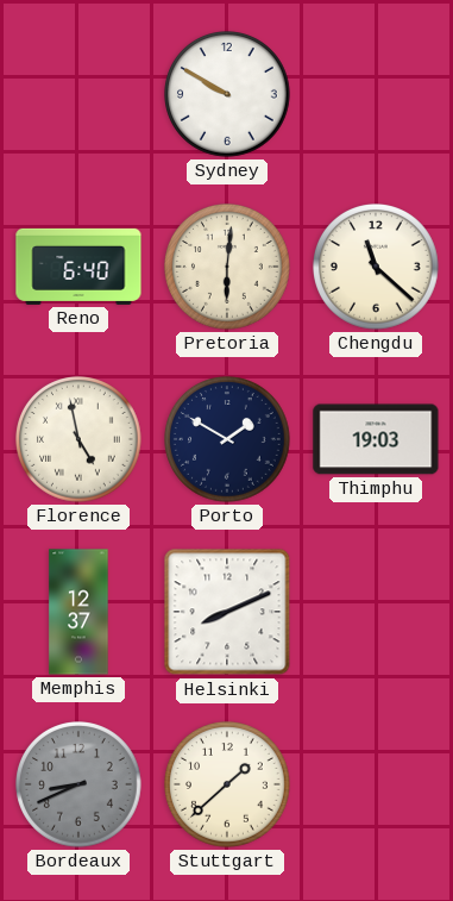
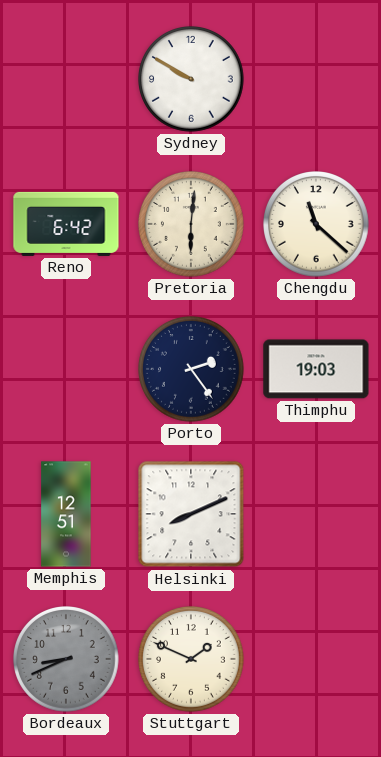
Reno: 6:40 -> 6:42
Florence: 4:58 -> none
Porto: 1:50 -> 2:24
Memphis: 12:37 -> 12:51
Stuttgart: 1:38 -> 1:49
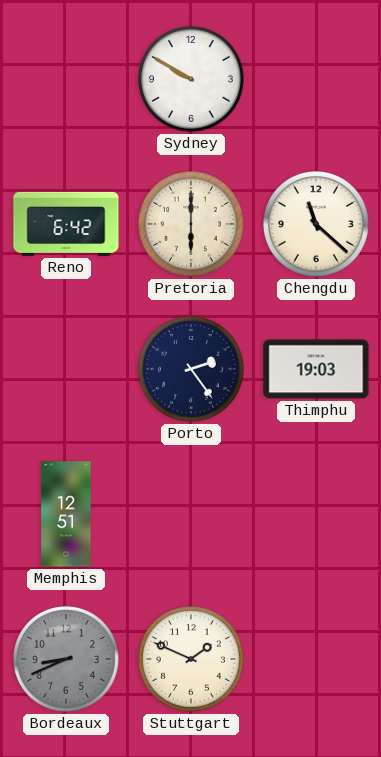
Pretoria: 6:01 -> 6:00
Helsinki: 8:11 -> none
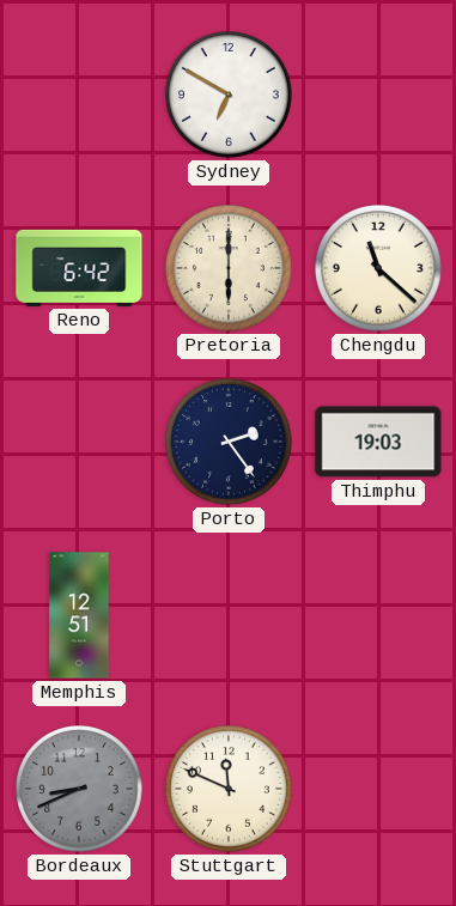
Sydney: 9:50 -> 6:50
Stuttgart: 1:49 -> 11:49
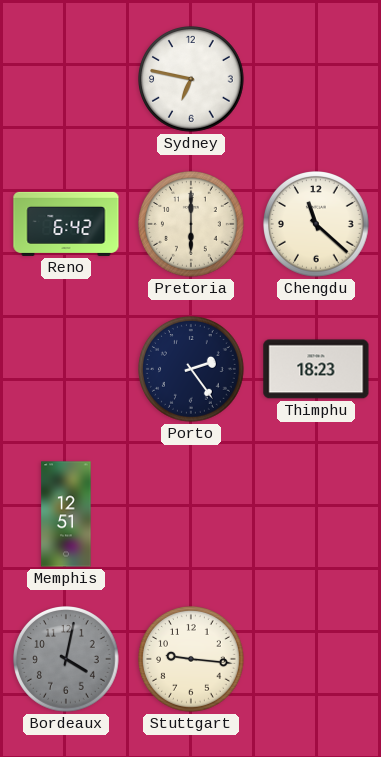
Sydney: 6:50 -> 6:47
Thimphu: 19:03 -> 18:23
Bordeaux: 8:41 -> 4:02
Stuttgart: 11:49 -> 9:16
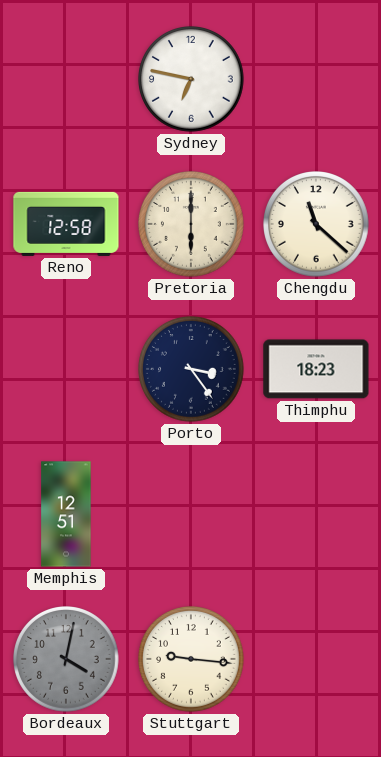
Reno: 6:42 -> 12:58
Porto: 2:24 -> 3:24
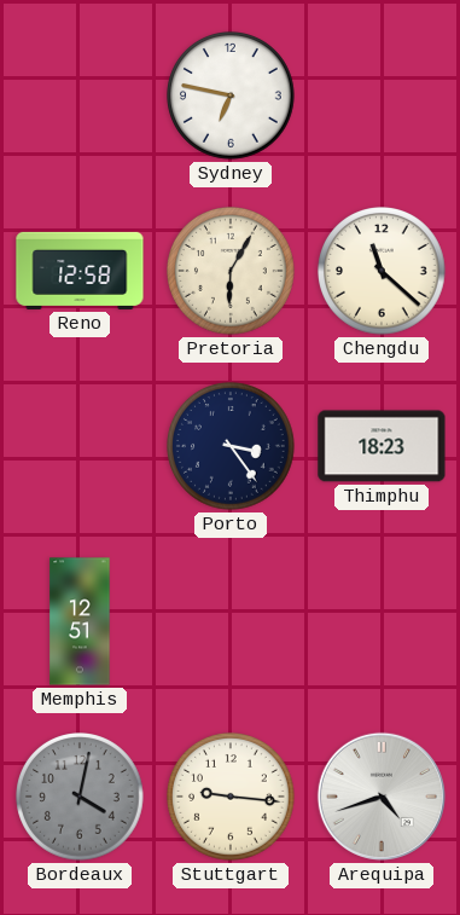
Pretoria: 6:00 -> 6:05
Arequipa: none -> 4:42
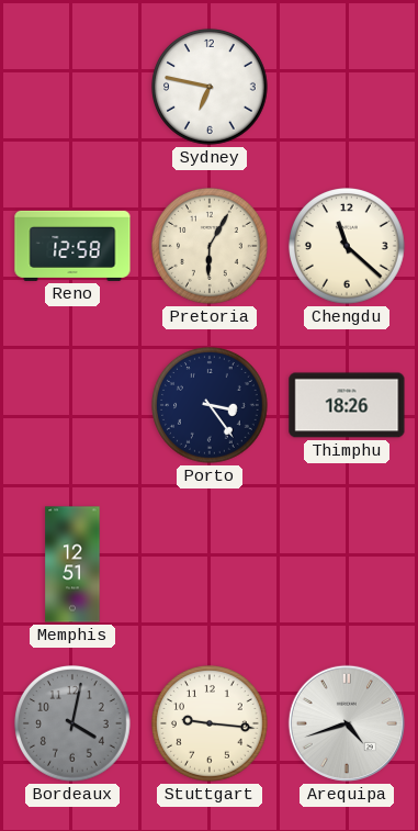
Thimphu: 18:23 -> 18:26
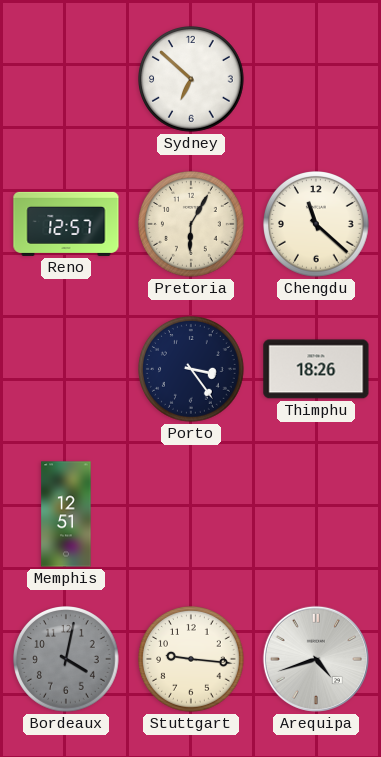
Sydney: 6:47 -> 6:52
Reno: 12:58 -> 12:57
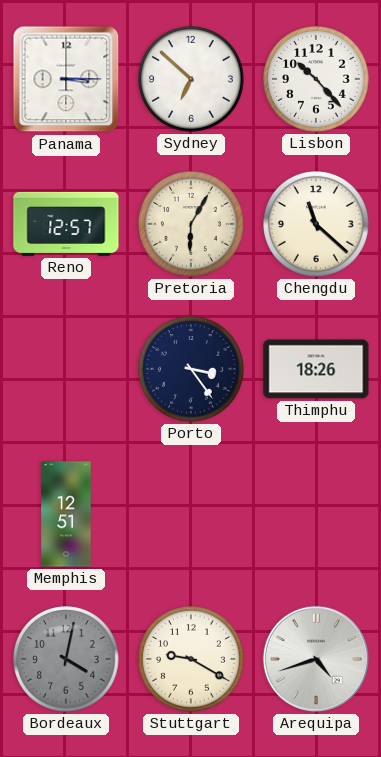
Panama: none -> 3:15
Lisbon: none -> 10:23
Stuttgart: 9:16 -> 9:20
